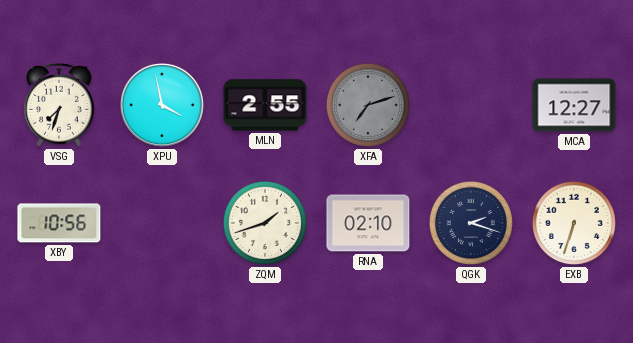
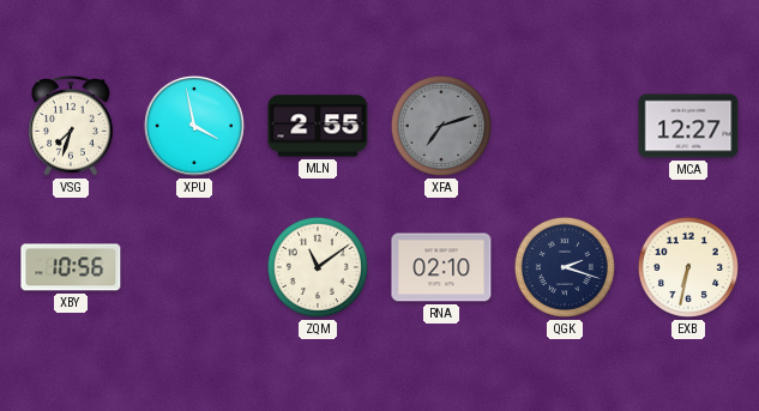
ZQM: 1:42 -> 11:09
EXB: 6:33 -> 6:32
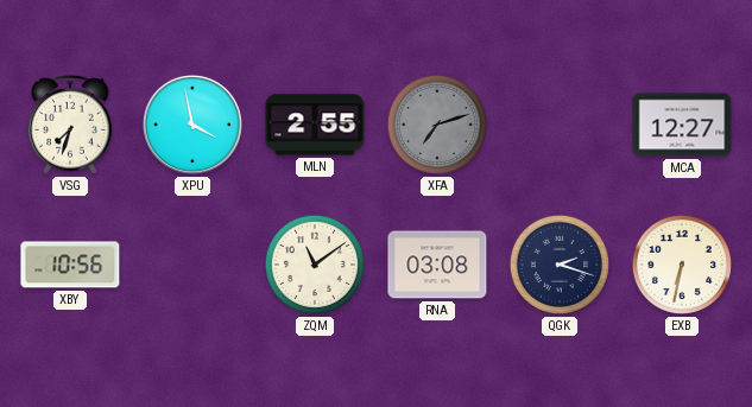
RNA: 02:10 -> 03:08
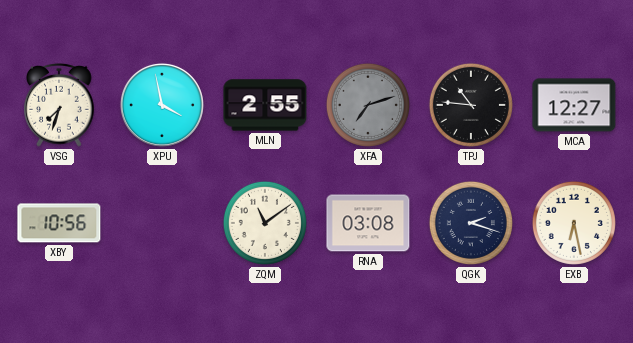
TPJ: none -> 10:46
EXB: 6:32 -> 6:28
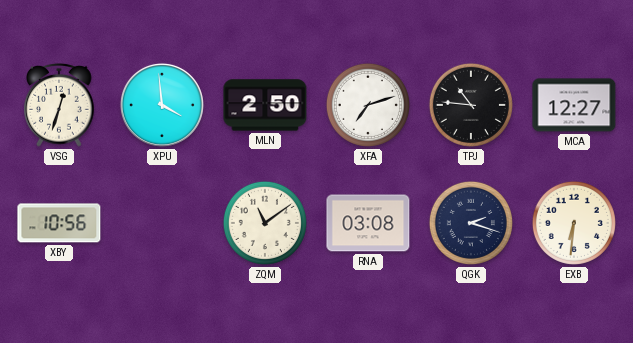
VSG: 7:33 -> 12:33
XPU: 3:58 -> 3:59
MLN: 2:55 -> 2:50
XFA dial: grey -> white
EXB: 6:28 -> 6:31
